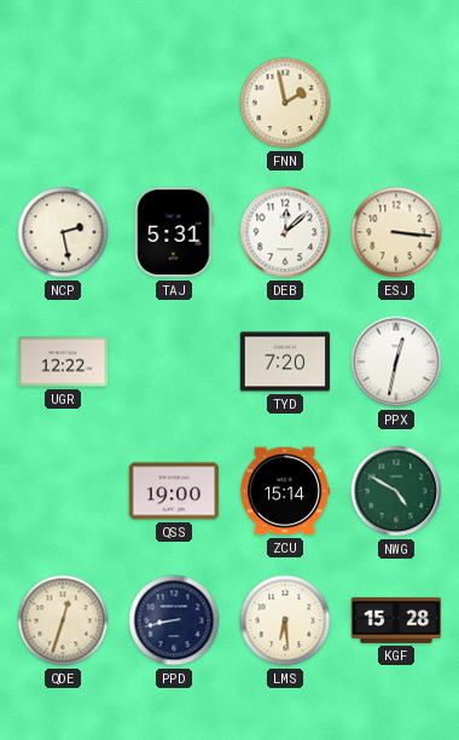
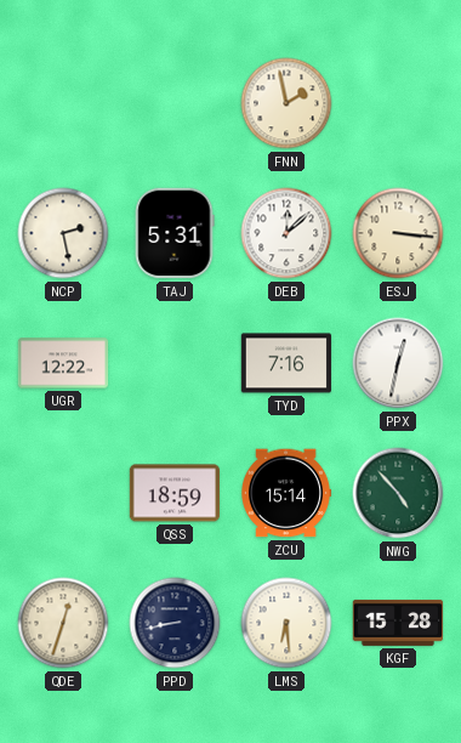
TYD: 7:20 -> 7:16
QSS: 19:00 -> 18:59
NWG: 4:50 -> 4:53
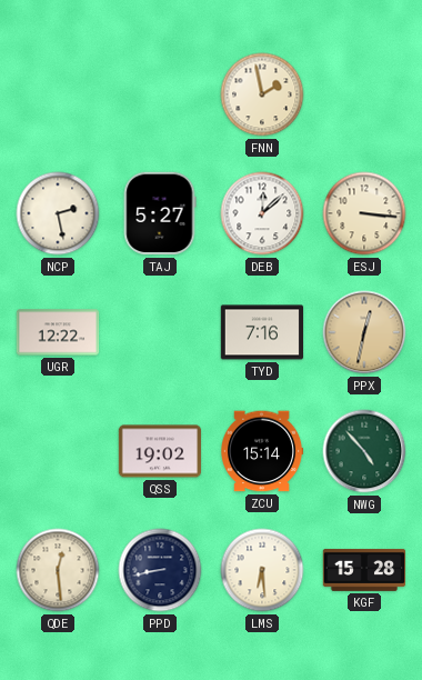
TAJ: 5:31 -> 5:27
PPX dial: white -> champagne
QSS: 18:59 -> 19:02
QDE: 12:33 -> 12:29
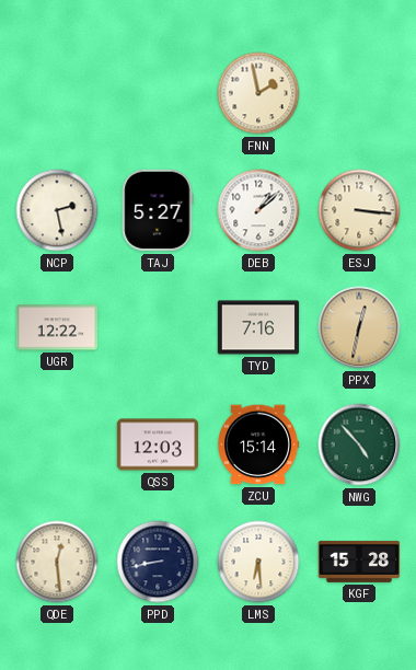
DEB: 12:08 -> 1:08
QSS: 19:02 -> 12:03
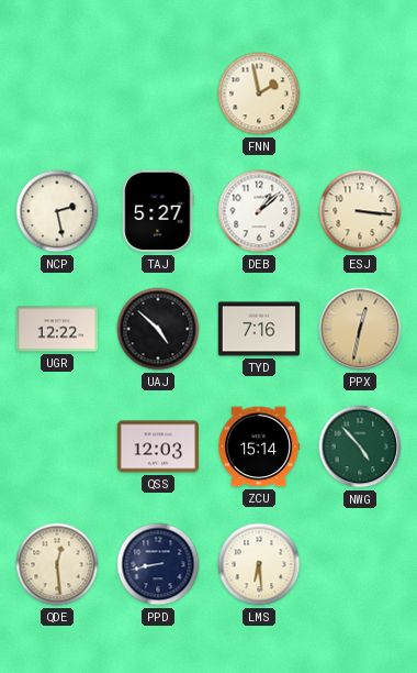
UAJ: none -> 4:52
KGF: 15:28 -> none
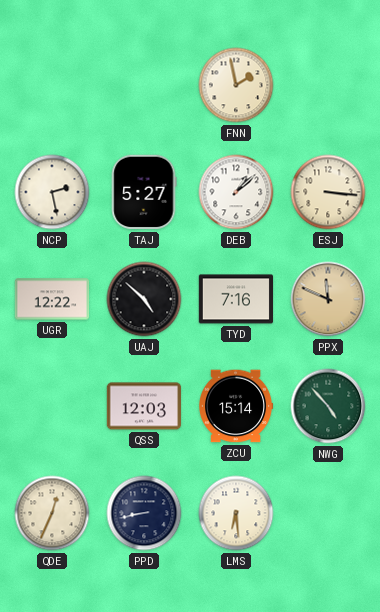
PPX: 12:32 -> 11:49
QDE: 12:29 -> 12:34
